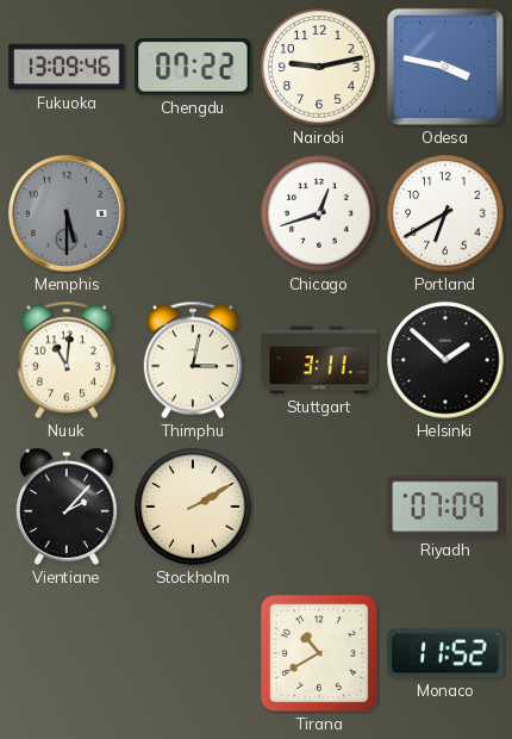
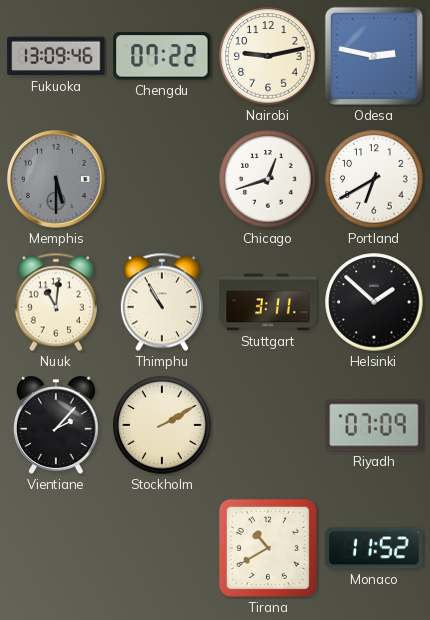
Odesa: 3:47 -> 2:47
Thimphu: 3:02 -> 10:55
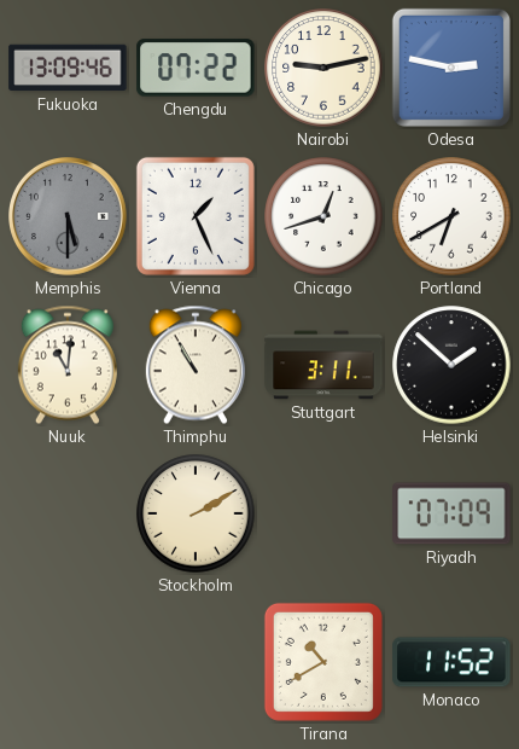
Vienna: none -> 1:26
Vientiane: 2:07 -> none
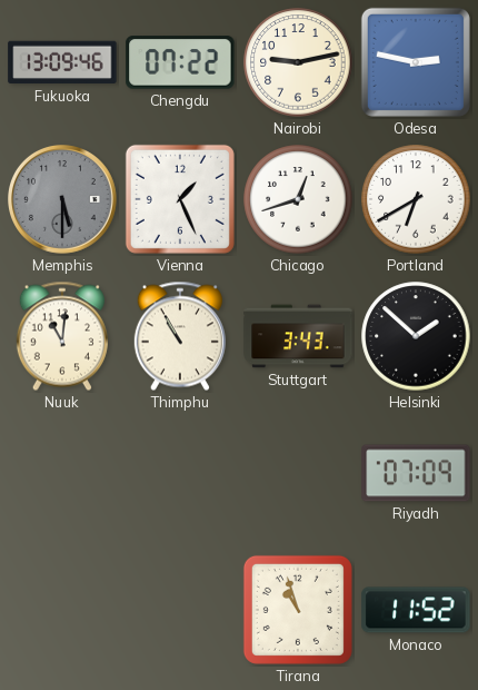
Stuttgart: 3:11 -> 3:43
Stockholm: 2:10 -> none
Tirana: 10:40 -> 10:57
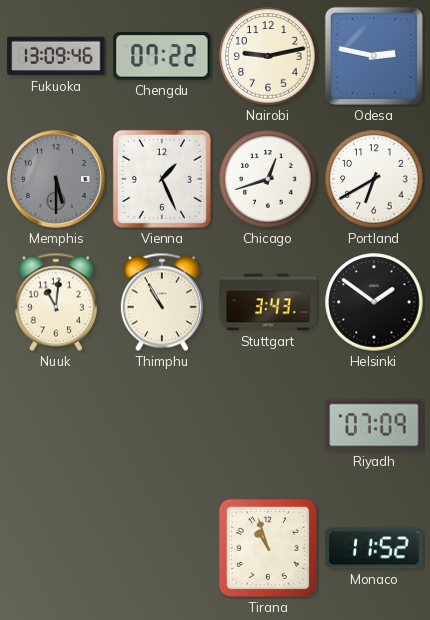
Helsinki: 1:52 -> 1:51
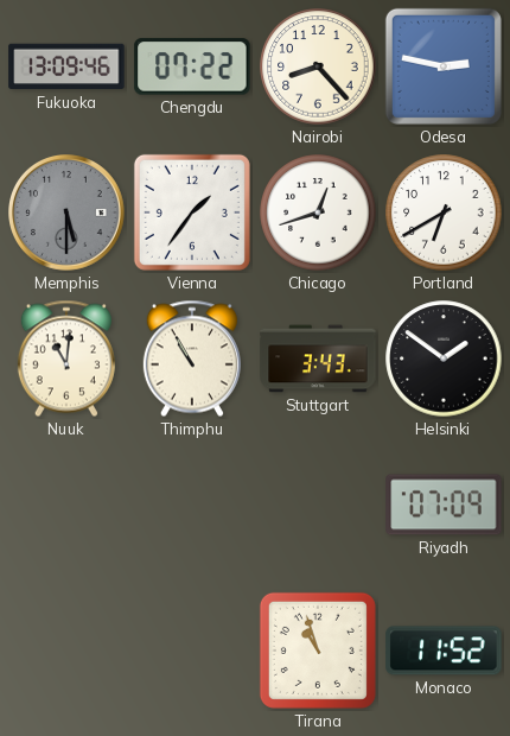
Nairobi: 9:13 -> 8:23
Vienna: 1:26 -> 1:36
